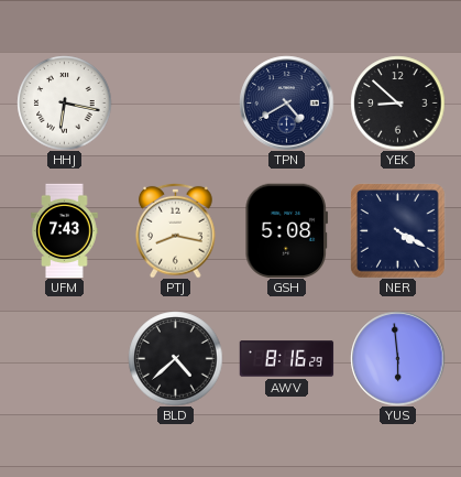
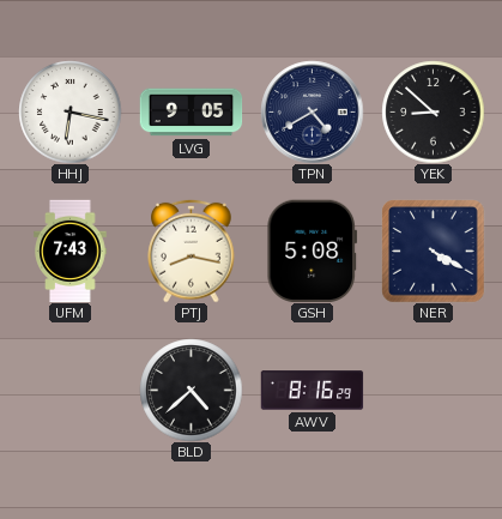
LVG: none -> 9:05
YUS: 5:59 -> none
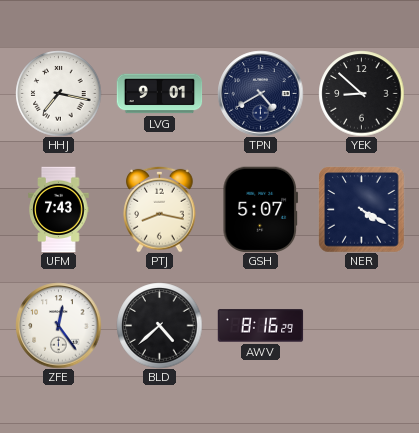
HHJ: 6:17 -> 7:17
LVG: 9:05 -> 9:01
GSH: 5:08 -> 5:07
ZFE: none -> 12:24
